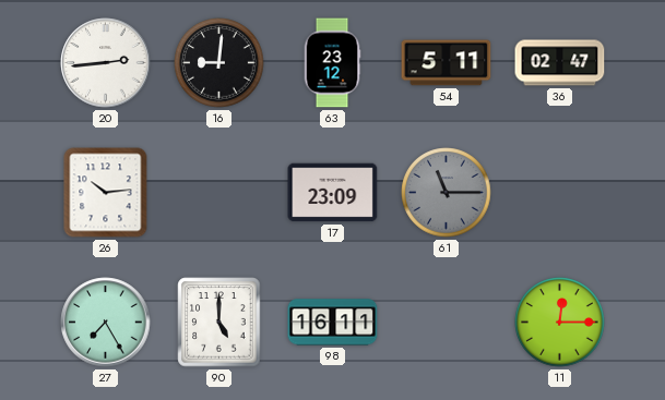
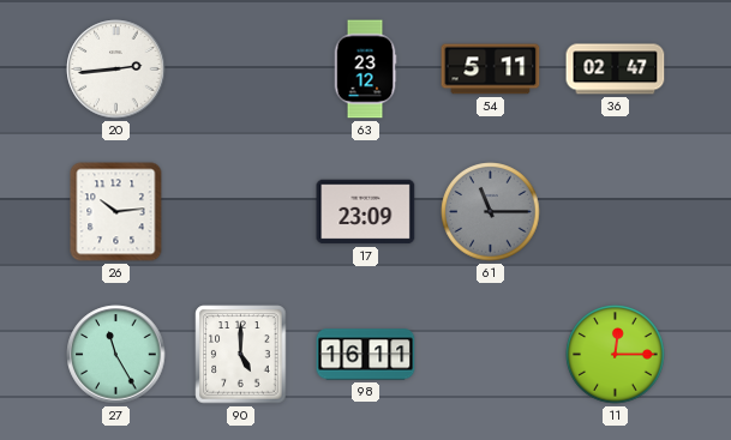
16: 9:01 -> none
27: 7:25 -> 11:25
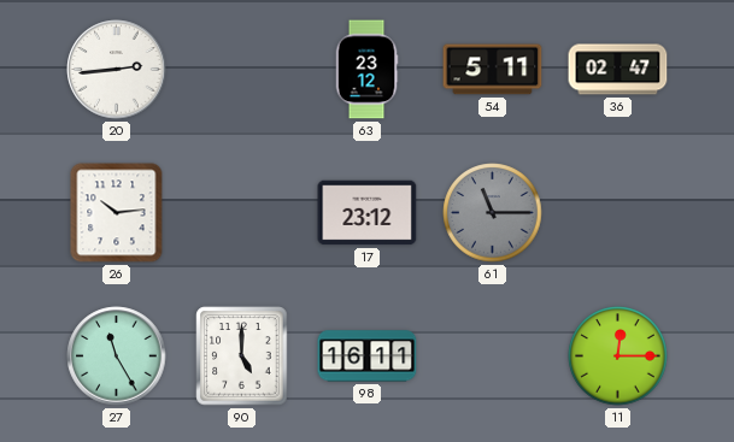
17: 23:09 -> 23:12
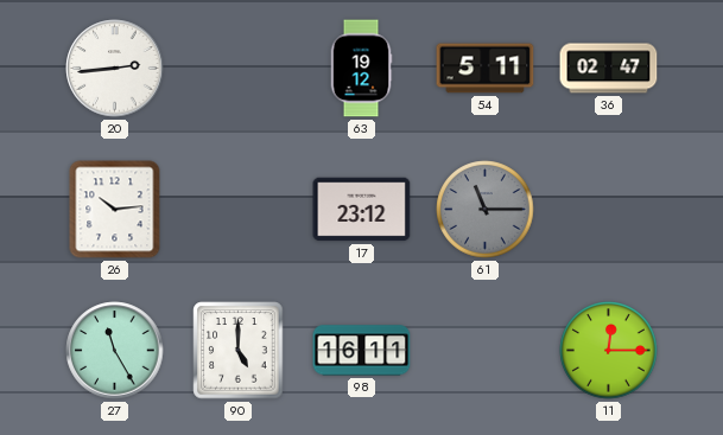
63: 23:12 -> 19:12
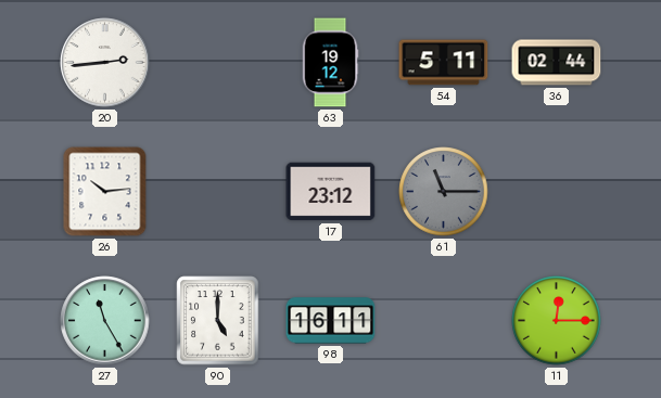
36: 02:47 -> 02:44
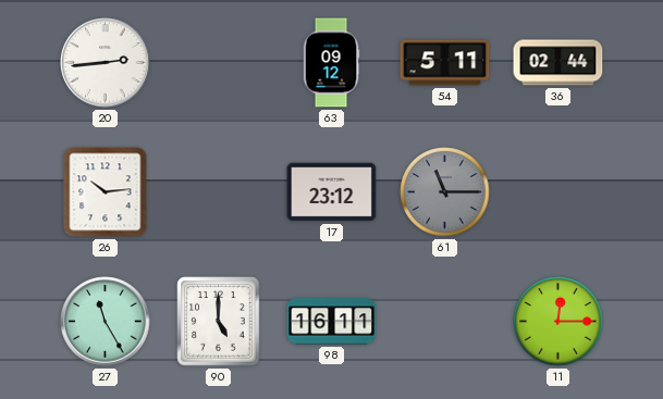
63: 19:12 -> 09:12
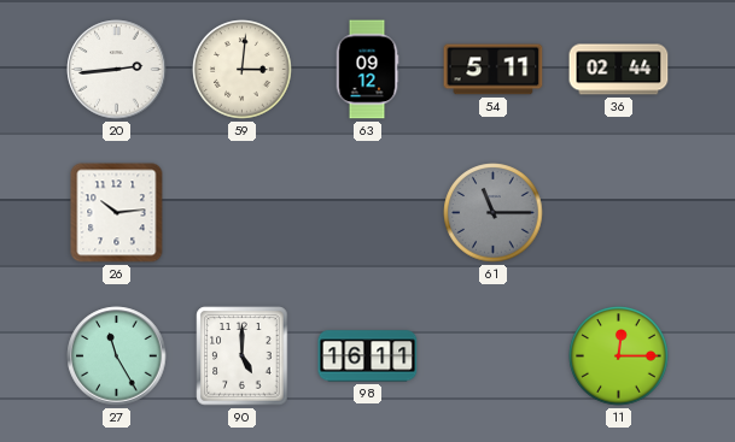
59: none -> 3:01
17: 23:12 -> none
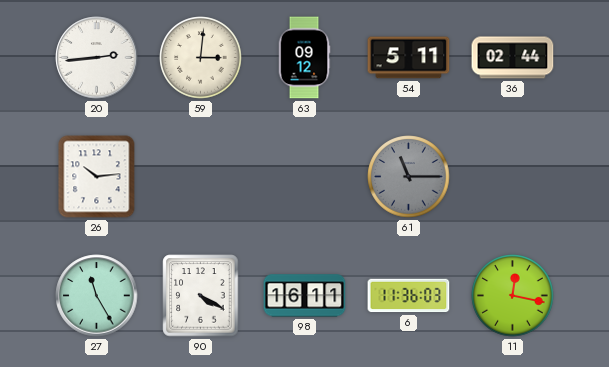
90: 5:00 -> 4:20
6: none -> 11:36
11: 12:15 -> 12:17
